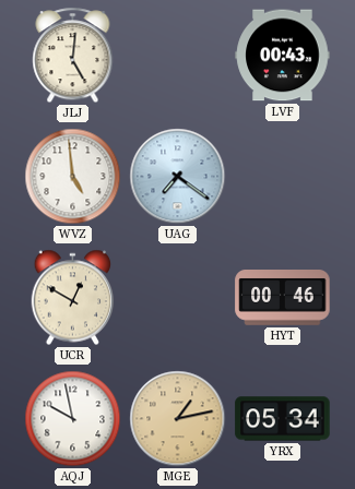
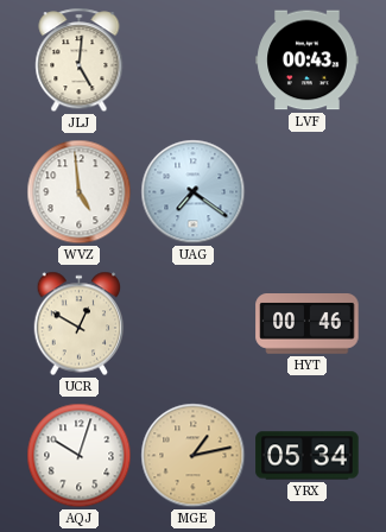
AQJ: 9:58 -> 10:03
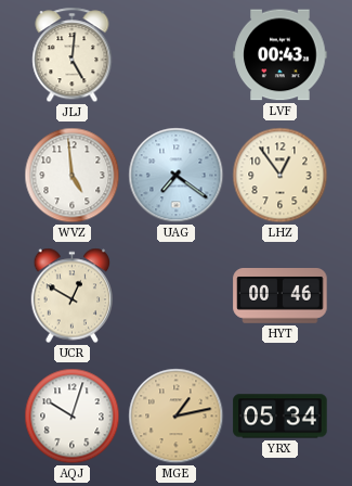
LHZ: none -> 12:54
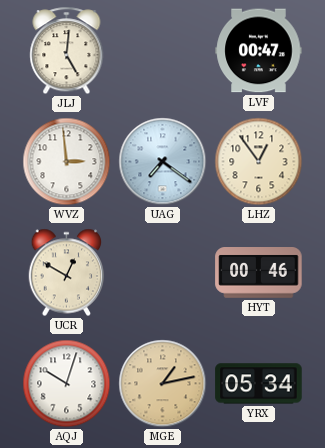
LVF: 00:43 -> 00:47
WVZ: 4:59 -> 2:59
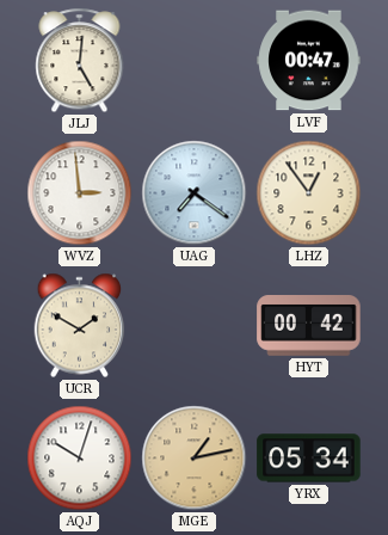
UCR: 12:50 -> 1:50
HYT: 00:46 -> 00:42
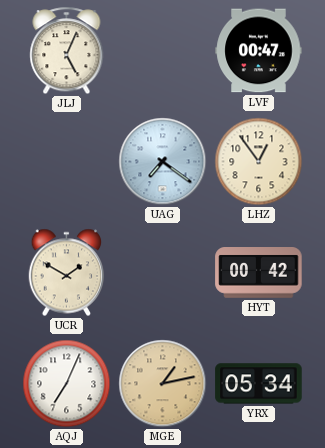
JLJ: 5:01 -> 5:04
WVZ: 2:59 -> none
AQJ: 10:03 -> 7:04
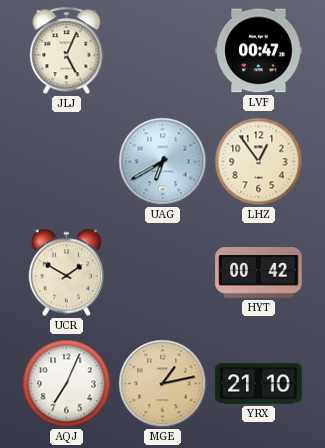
UAG: 7:21 -> 6:40
YRX: 05:34 -> 21:10
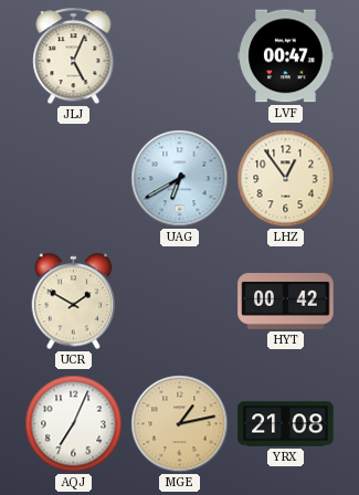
YRX: 21:10 -> 21:08
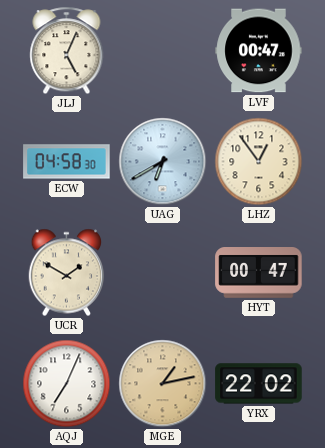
ECW: none -> 04:58
HYT: 00:42 -> 00:47
YRX: 21:08 -> 22:02
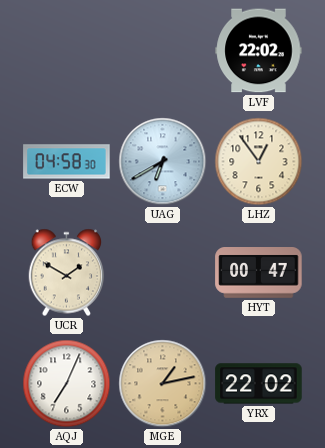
JLJ: 5:04 -> none
LVF: 00:47 -> 22:02
